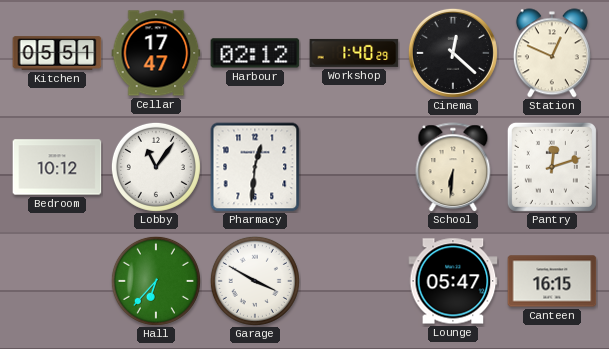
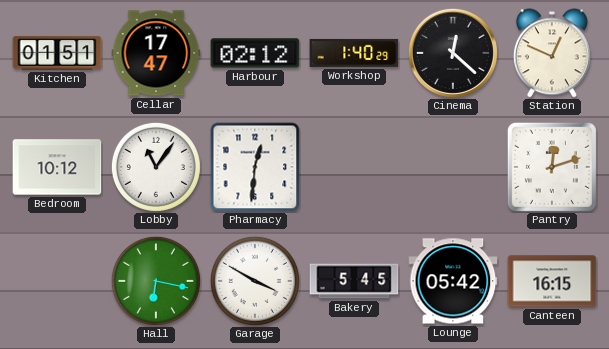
Kitchen: 05:51 -> 01:51
School: 6:31 -> none
Hall: 6:37 -> 6:17
Bakery: none -> 5:45
Lounge: 05:47 -> 05:42
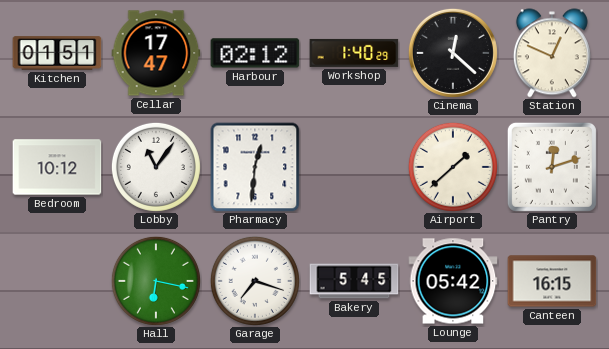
Airport: none -> 1:38
Garage: 3:50 -> 7:18
